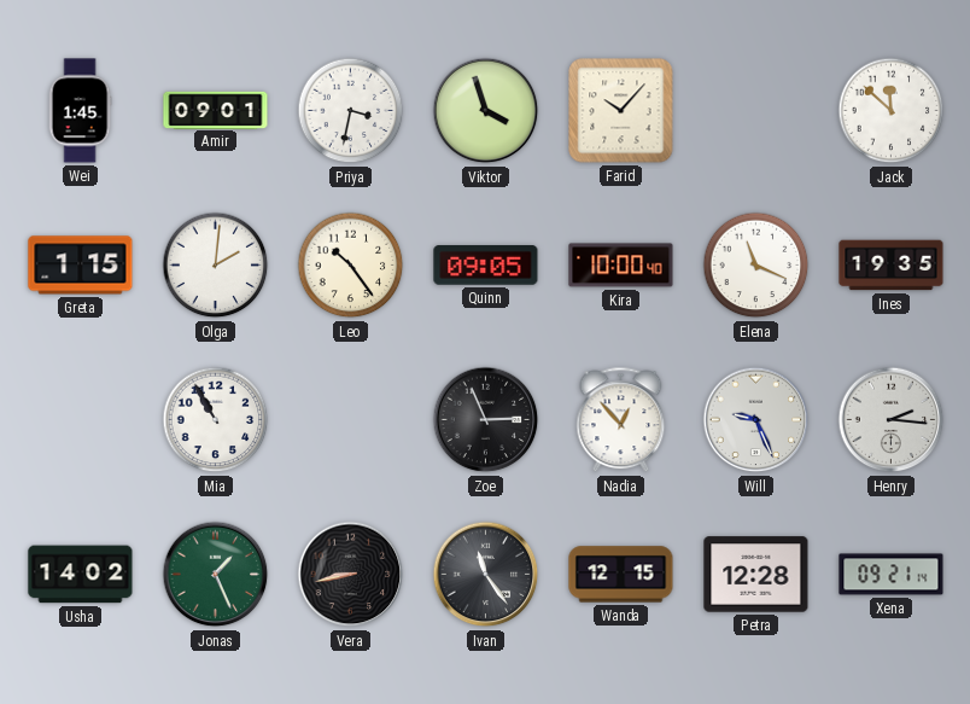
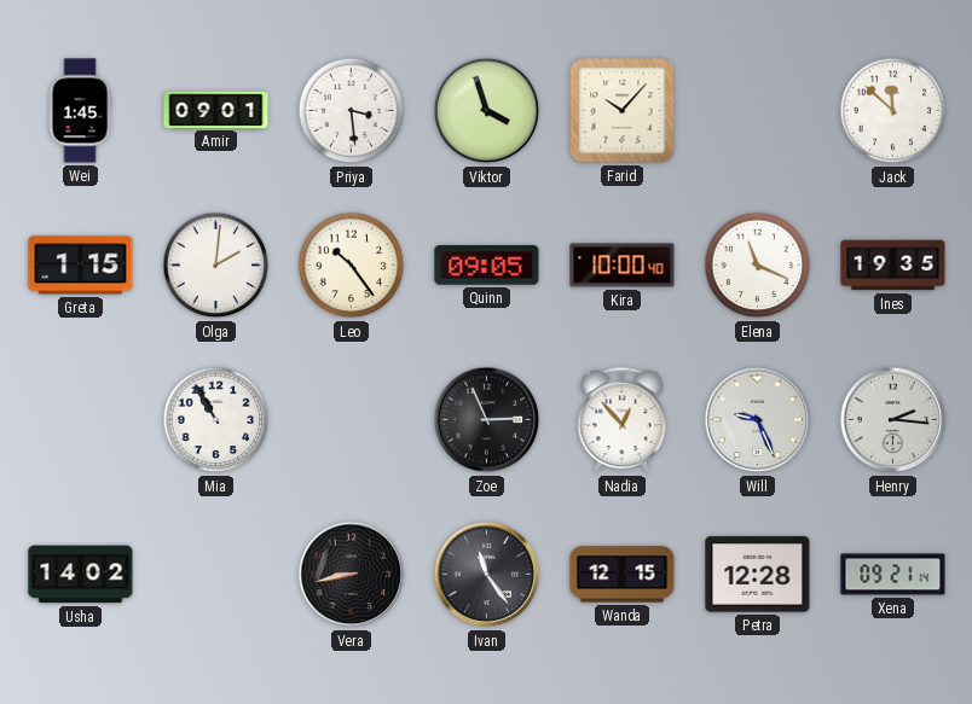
Priya: 3:32 -> 3:29
Jonas: 1:26 -> none
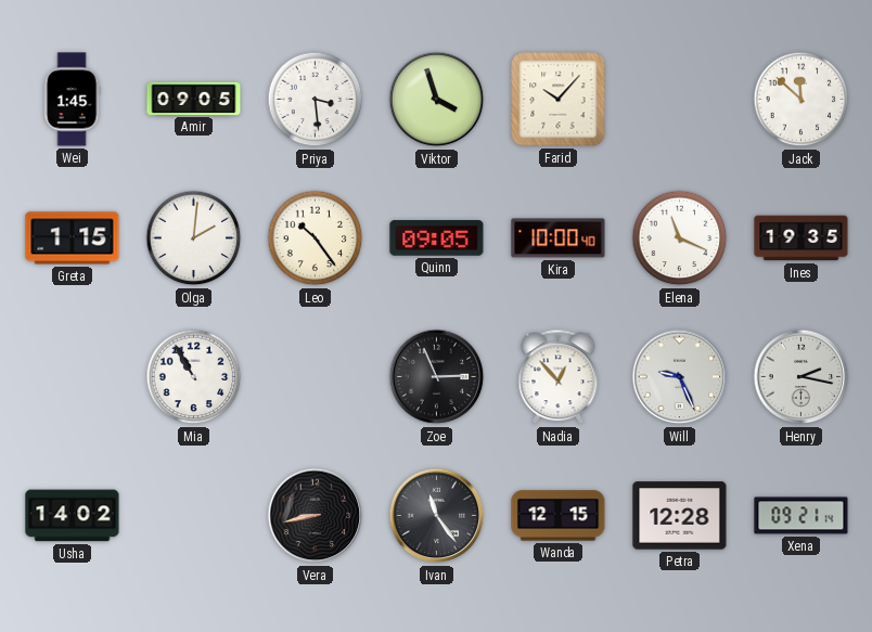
Amir: 09:01 -> 09:05
Henry: 2:16 -> 2:17
